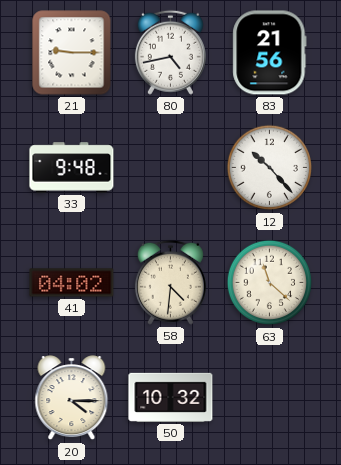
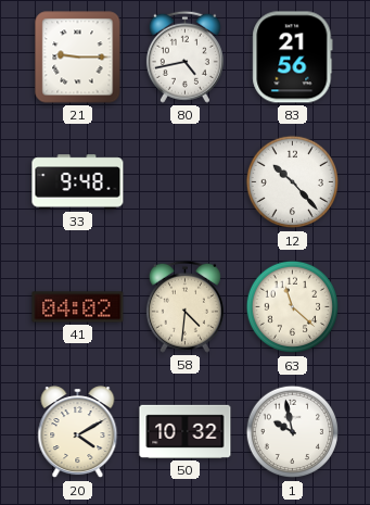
20: 4:15 -> 4:10
1: none -> 9:58
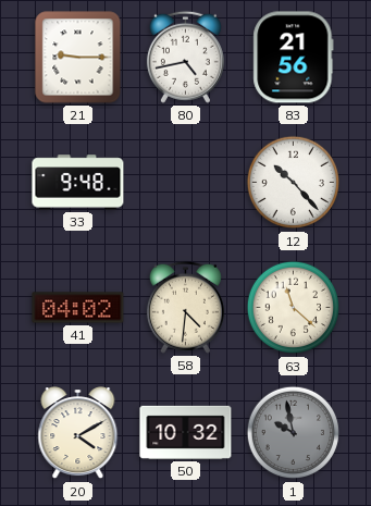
1 dial: white -> grey
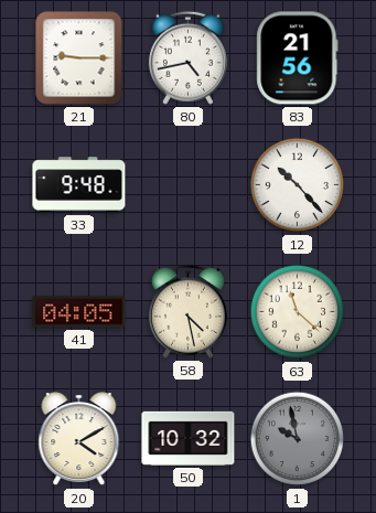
41: 04:02 -> 04:05
58: 4:31 -> 4:28
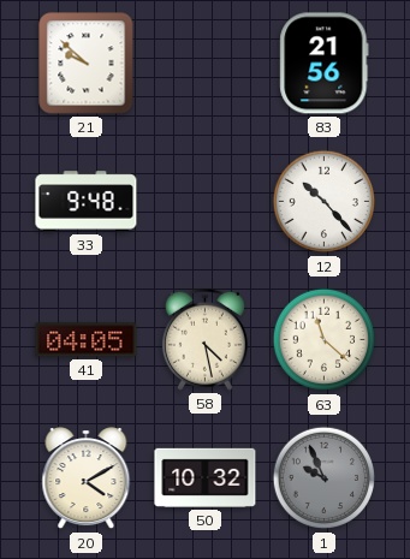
21: 9:15 -> 9:52
80: 4:43 -> none
1: 9:58 -> 9:56
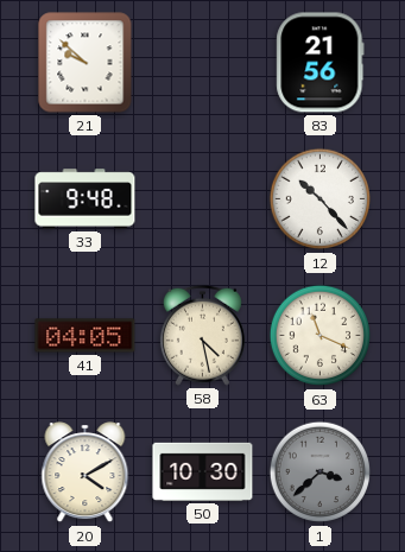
63: 11:22 -> 11:19
50: 10:32 -> 10:30
1: 9:56 -> 3:38
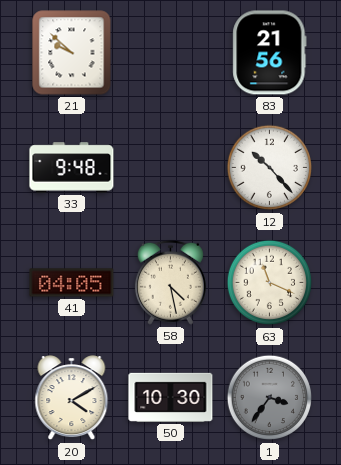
1: 3:38 -> 3:36
